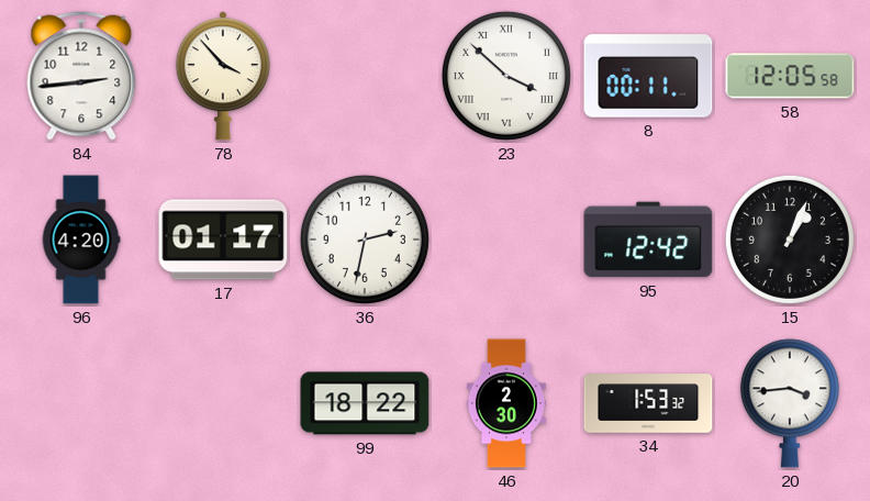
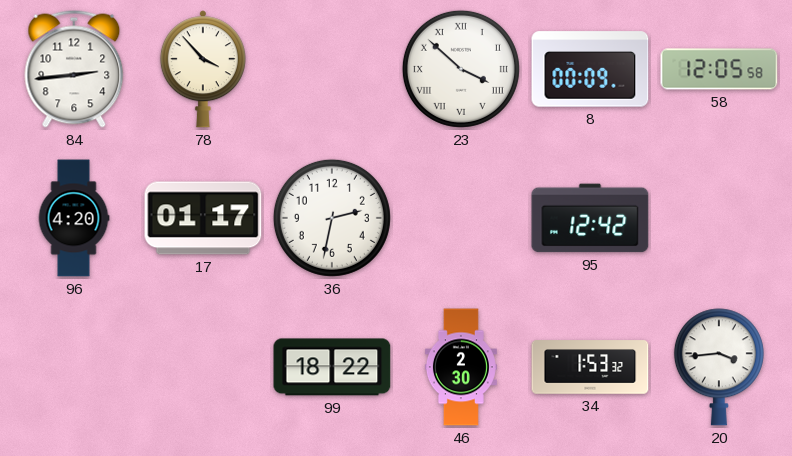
8: 00:11 -> 00:09
15: 1:04 -> none
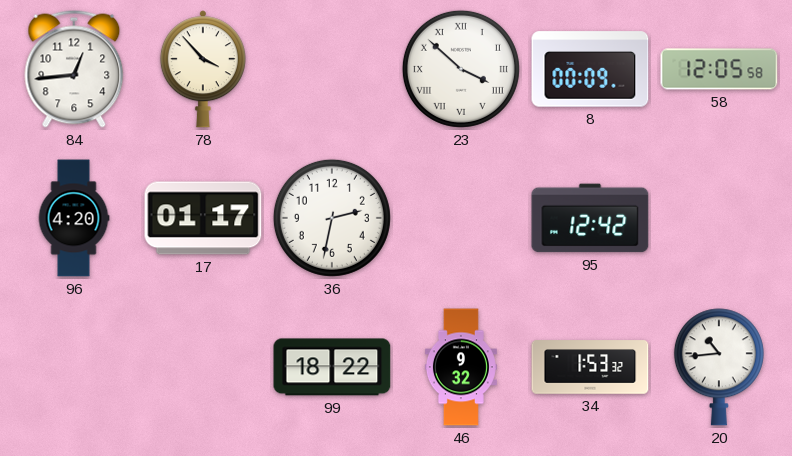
84: 2:44 -> 12:44
46: 2:30 -> 9:32
20: 3:44 -> 10:44
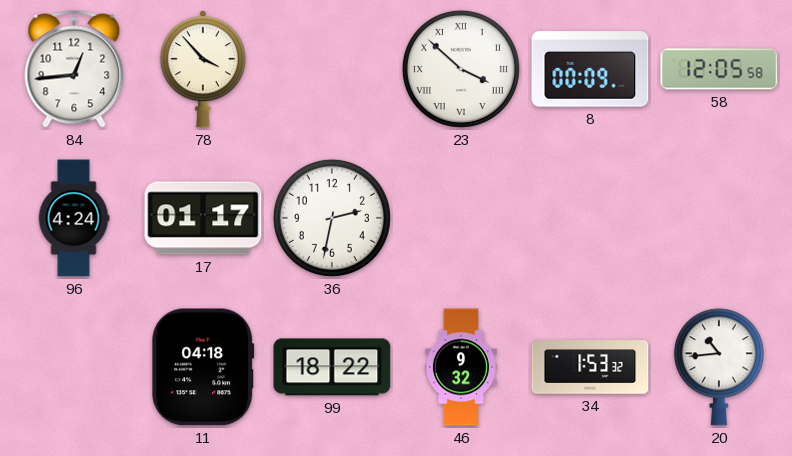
96: 4:20 -> 4:24
95: 12:42 -> none
11: none -> 04:18
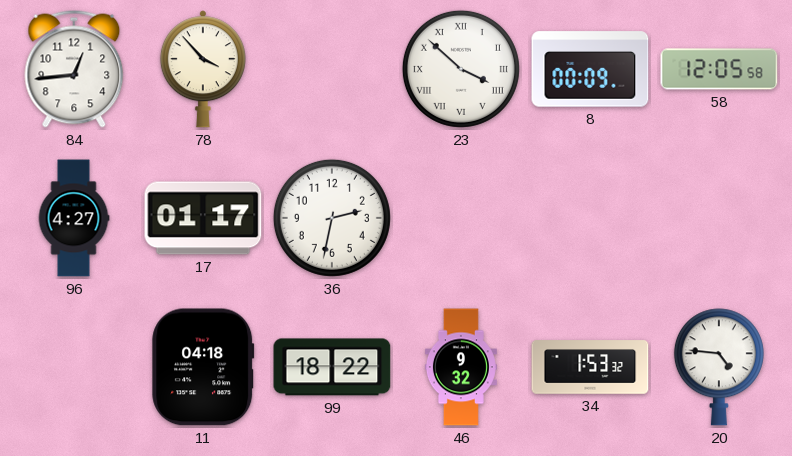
96: 4:24 -> 4:27
20: 10:44 -> 4:46
